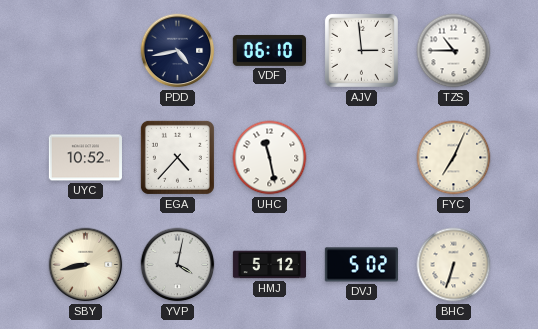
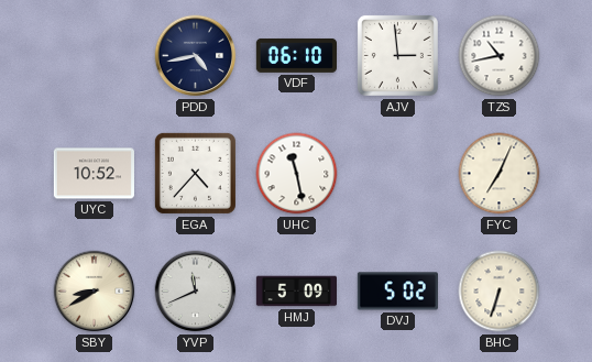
TZS: 10:45 -> 10:43
SBY: 8:43 -> 8:40
YVP: 4:02 -> 11:41
HMJ: 5:12 -> 5:09
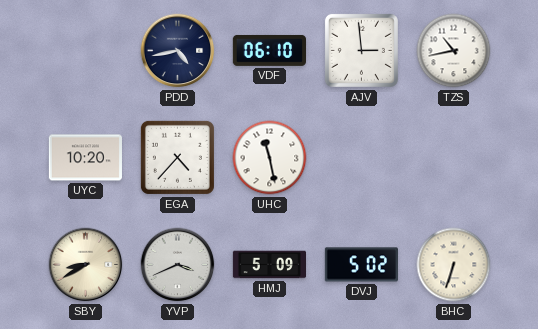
UYC: 10:52 -> 10:20
FYC: 7:04 -> none
YVP: 11:41 -> 3:41
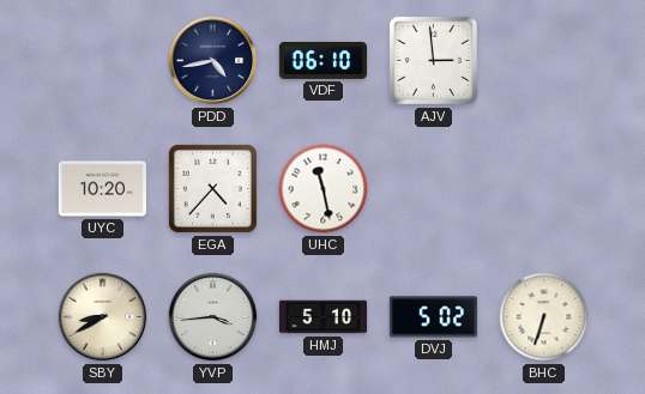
TZS: 10:43 -> none
YVP: 3:41 -> 3:44
HMJ: 5:09 -> 5:10
